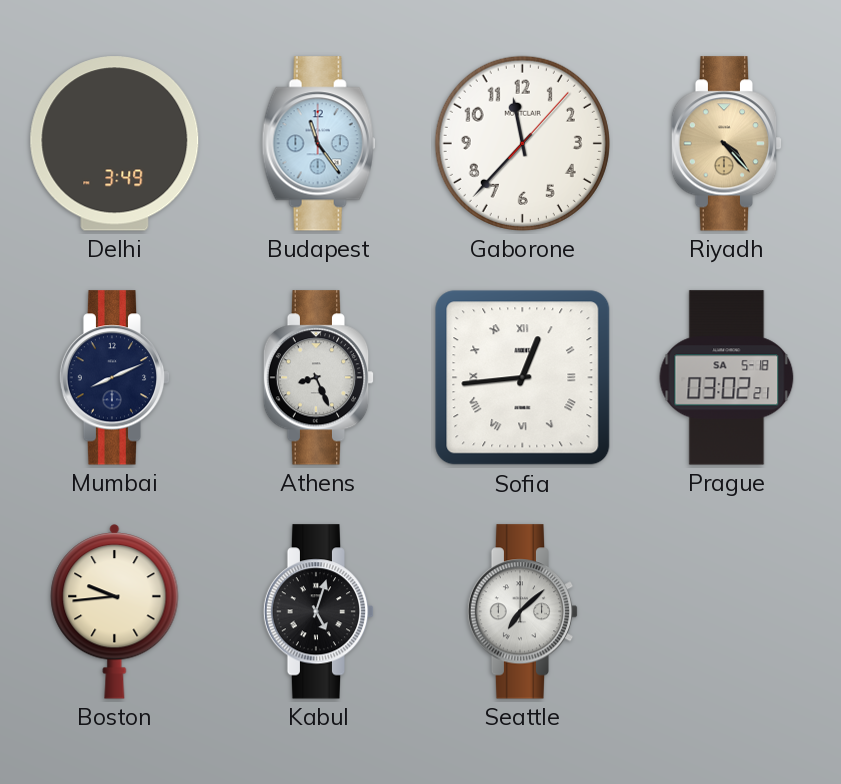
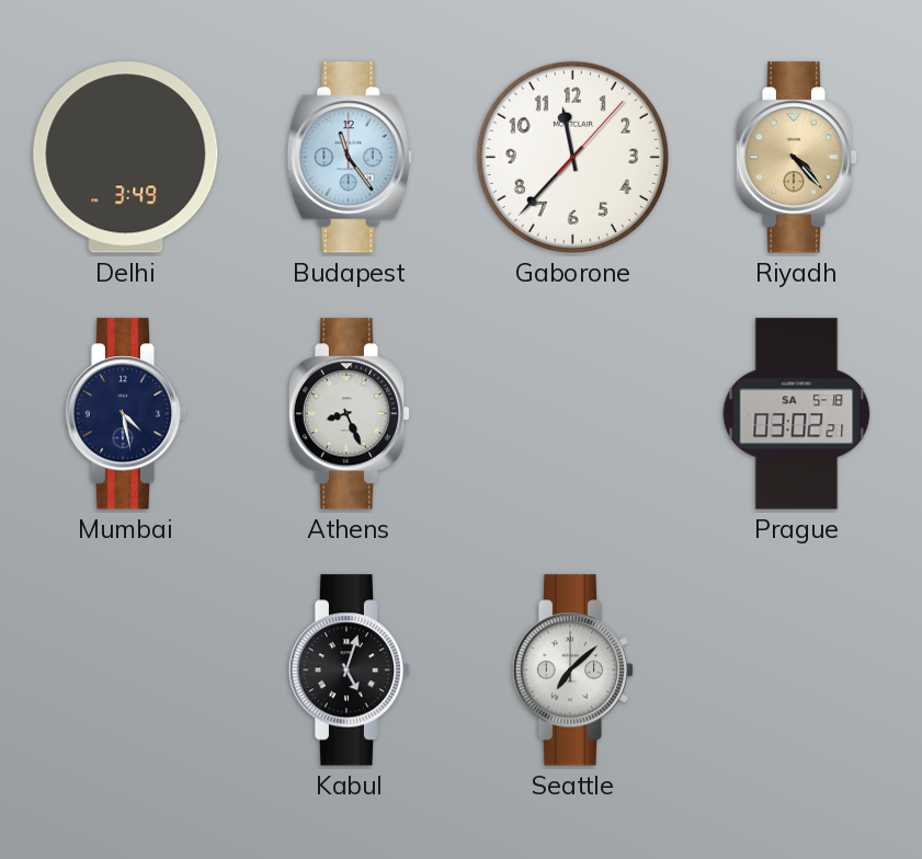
Mumbai: 8:11 -> 4:28
Sofia: 12:44 -> none
Boston: 9:44 -> none
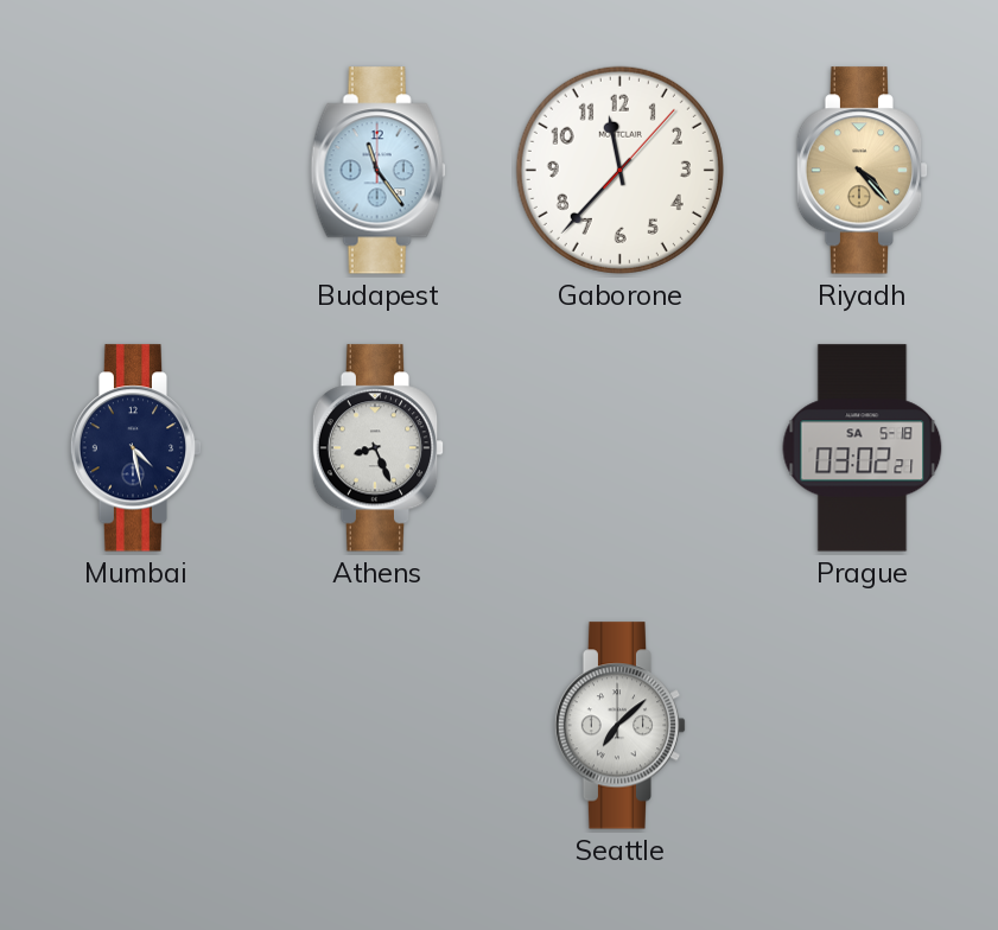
Delhi: 3:49 -> none
Kabul: 5:03 -> none
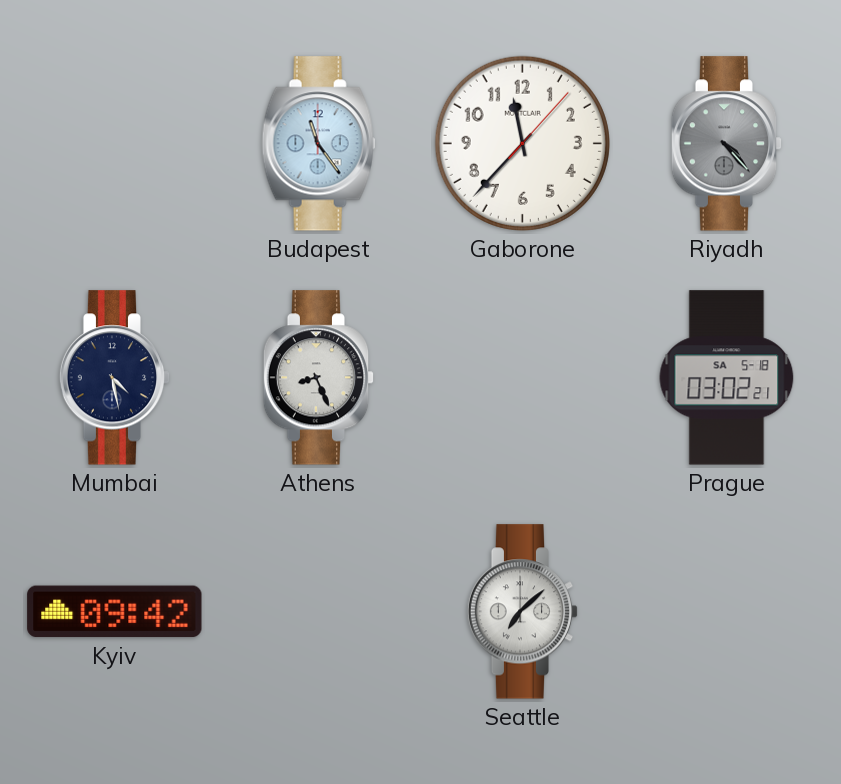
Riyadh dial: champagne -> grey
Kyiv: none -> 09:42
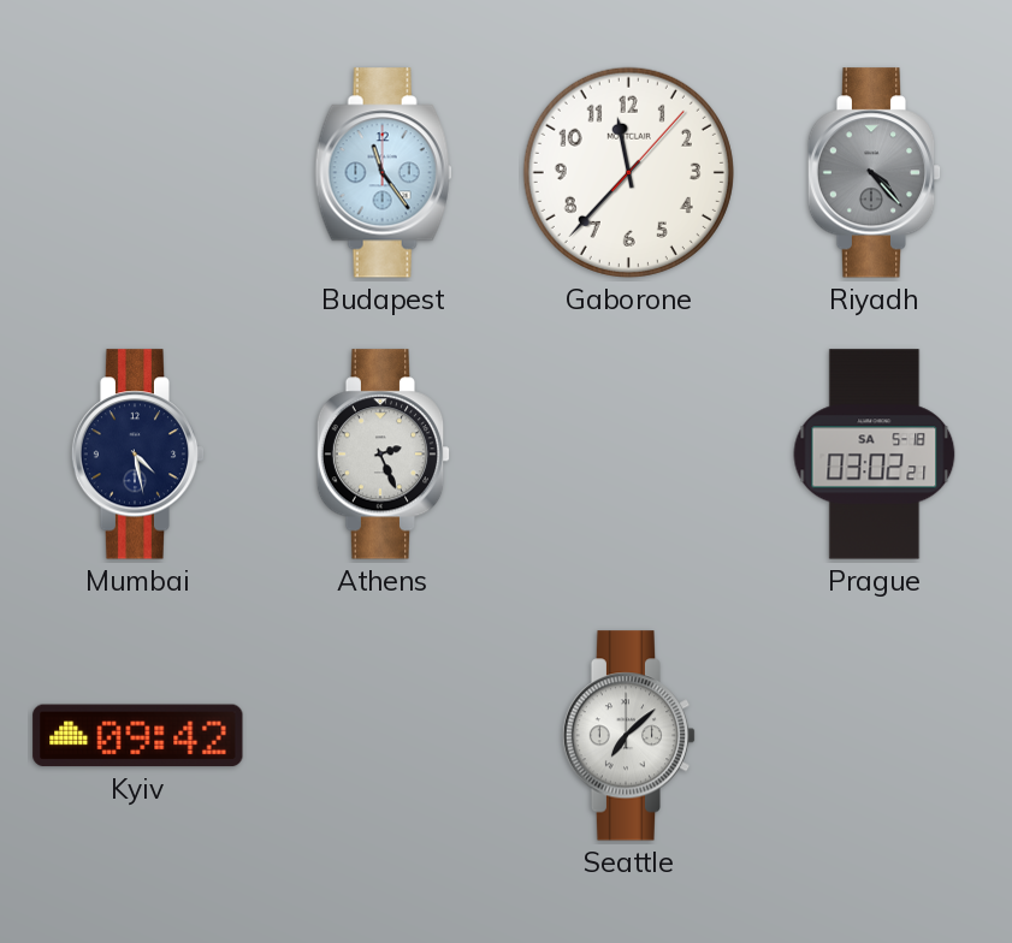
Athens: 8:26 -> 2:26
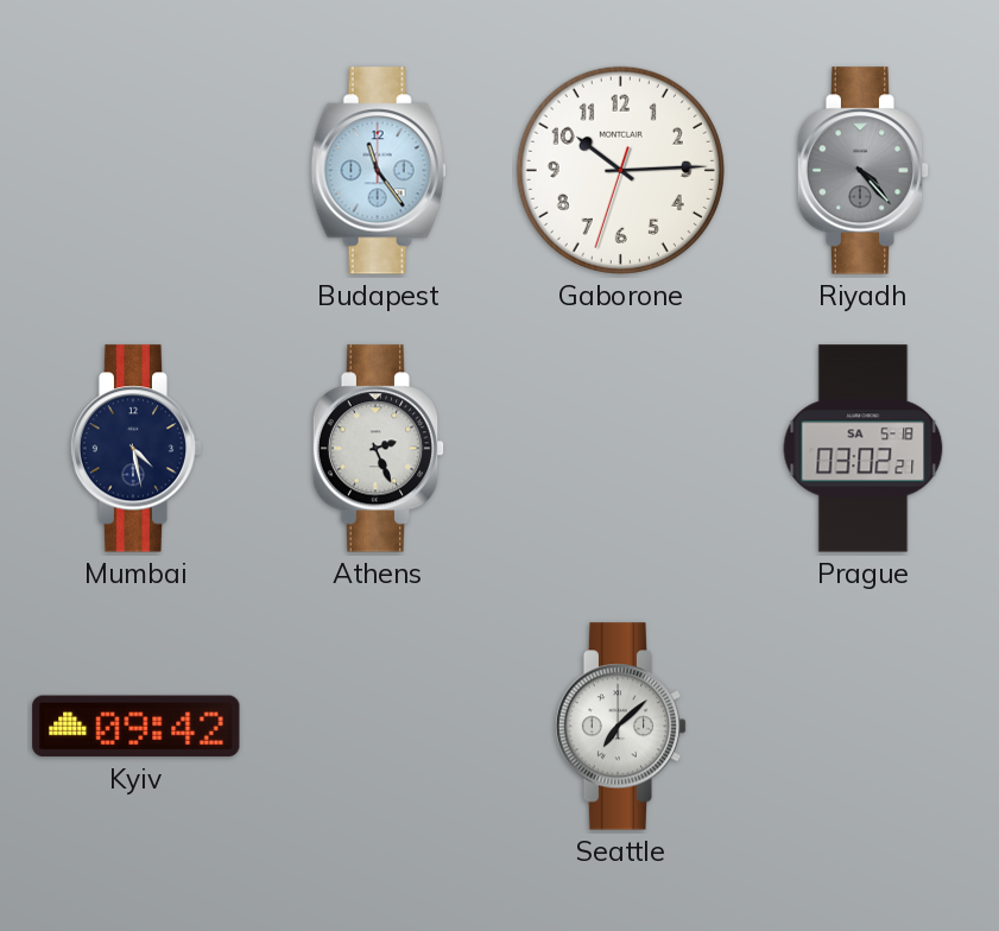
Gaborone: 11:37 -> 10:14
